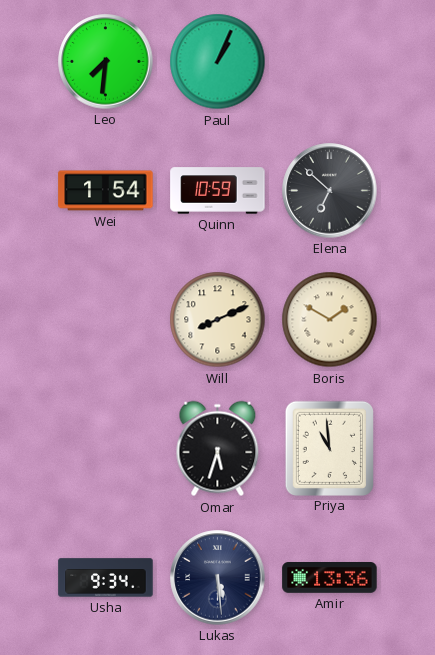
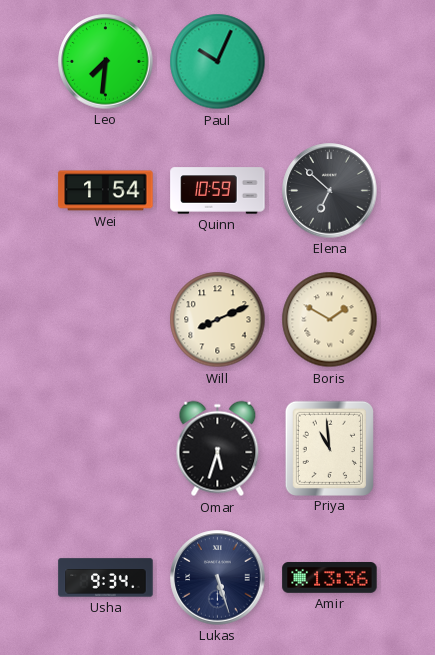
Paul: 1:04 -> 10:04
Lukas: 5:29 -> 5:27
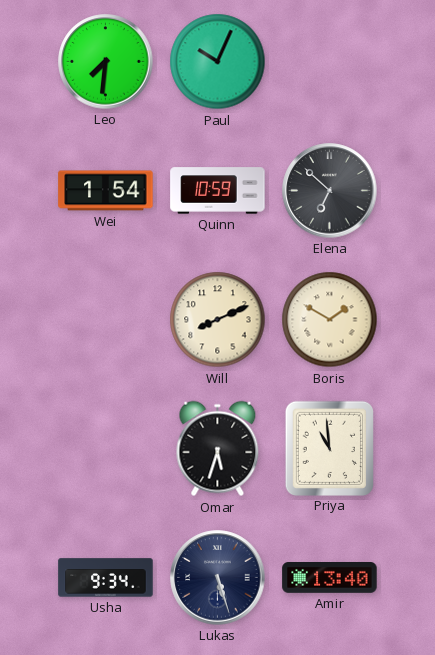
Amir: 13:36 -> 13:40
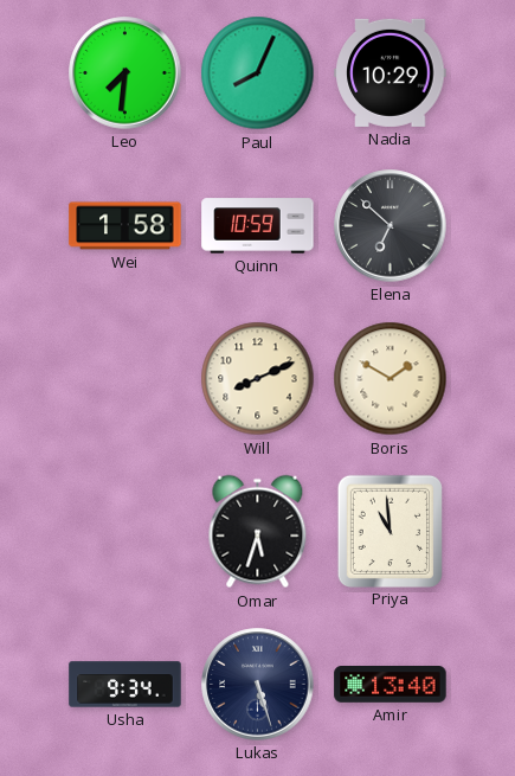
Paul: 10:04 -> 8:04
Nadia: none -> 10:29
Wei: 1:54 -> 1:58
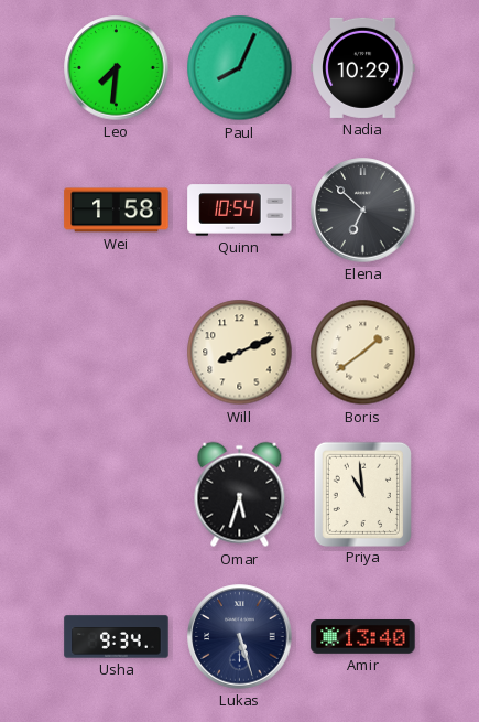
Quinn: 10:59 -> 10:54
Boris: 1:50 -> 1:39
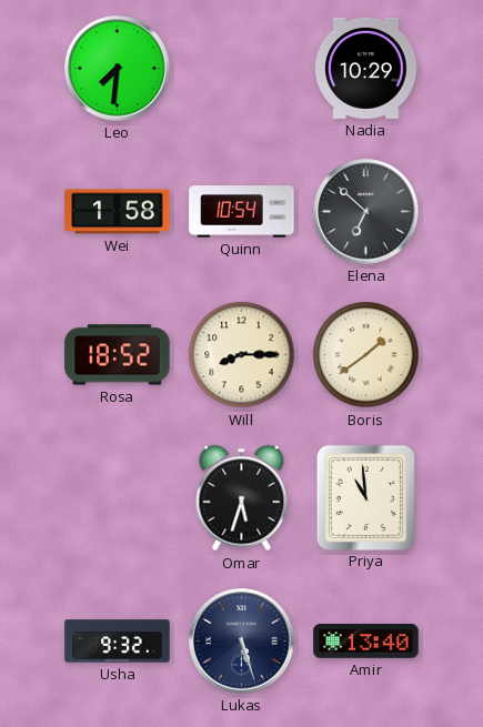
Paul: 8:04 -> none
Rosa: none -> 18:52
Will: 8:11 -> 8:15
Usha: 9:34 -> 9:32
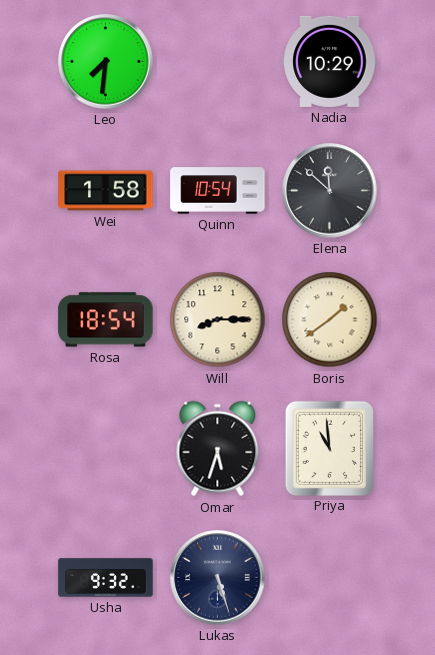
Elena: 6:52 -> 11:52
Rosa: 18:52 -> 18:54
Amir: 13:40 -> none
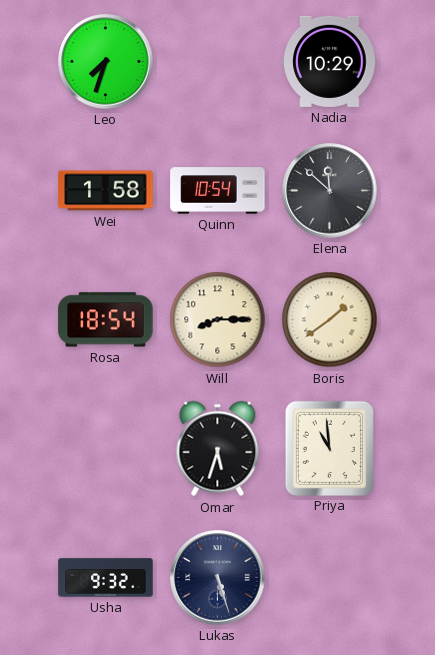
Leo: 7:31 -> 7:33
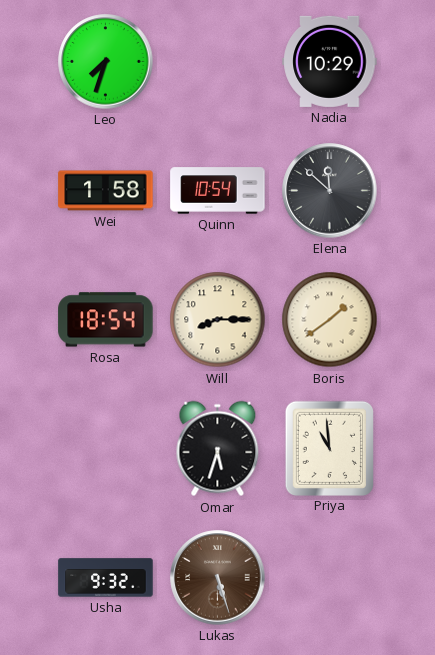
Lukas dial: navy -> brown
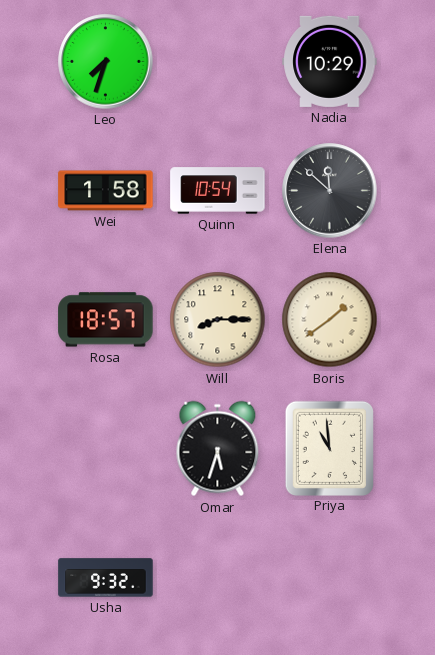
Rosa: 18:54 -> 18:57
Lukas: 5:27 -> none
